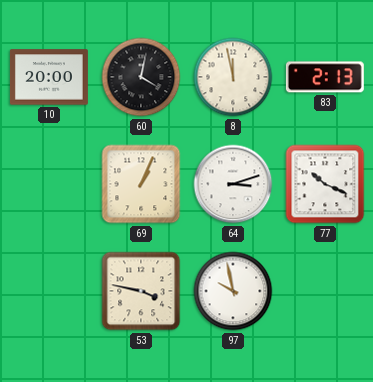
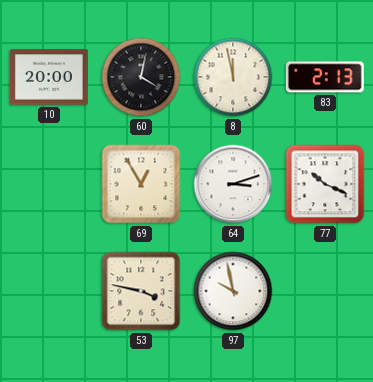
69: 1:04 -> 12:55
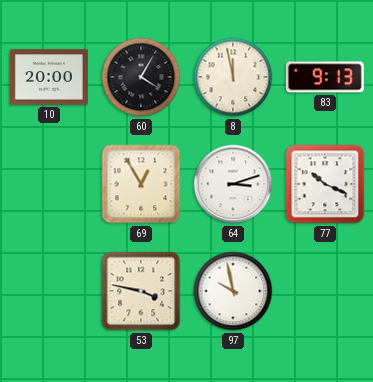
60: 4:02 -> 4:05
83: 2:13 -> 9:13
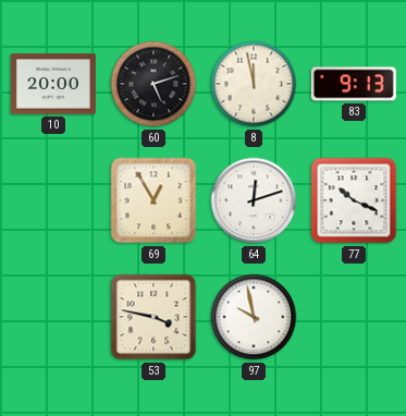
60: 4:05 -> 5:12
64: 3:12 -> 12:12
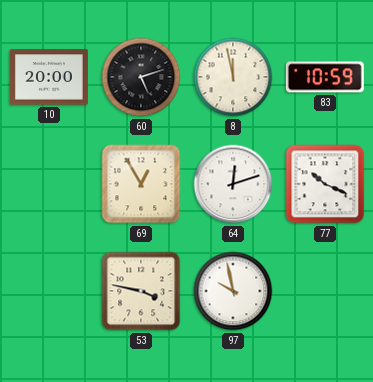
83: 9:13 -> 10:59
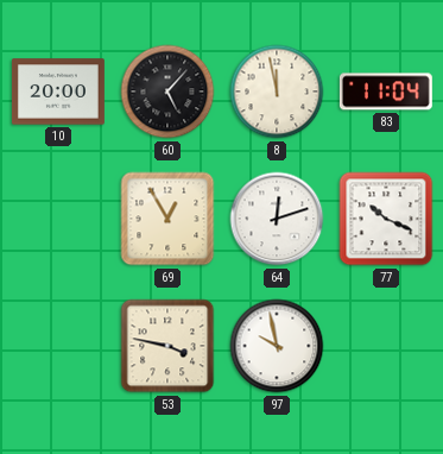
60: 5:12 -> 5:07
83: 10:59 -> 11:04
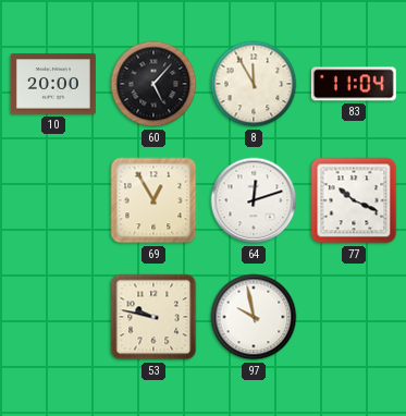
8: 11:58 -> 11:55
53: 3:47 -> 9:47
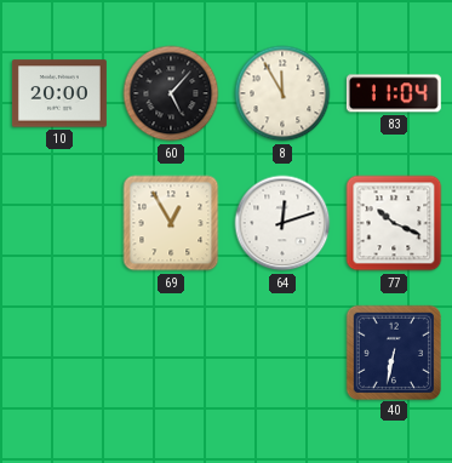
53: 9:47 -> none
97: 9:58 -> none
40: none -> 6:32
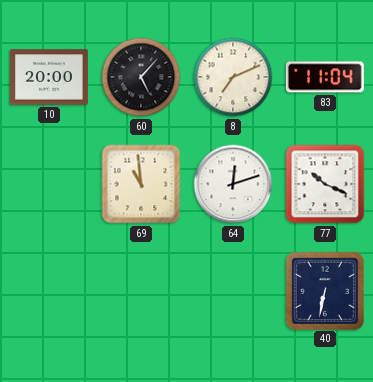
8: 11:55 -> 7:11
69: 12:55 -> 10:59
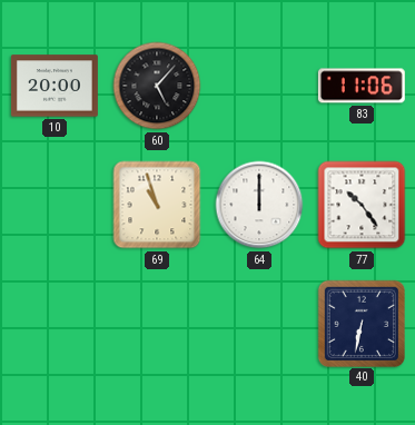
8: 7:11 -> none
83: 11:04 -> 11:06
69: 10:59 -> 10:57
64: 12:12 -> 12:00
77: 10:19 -> 10:24
